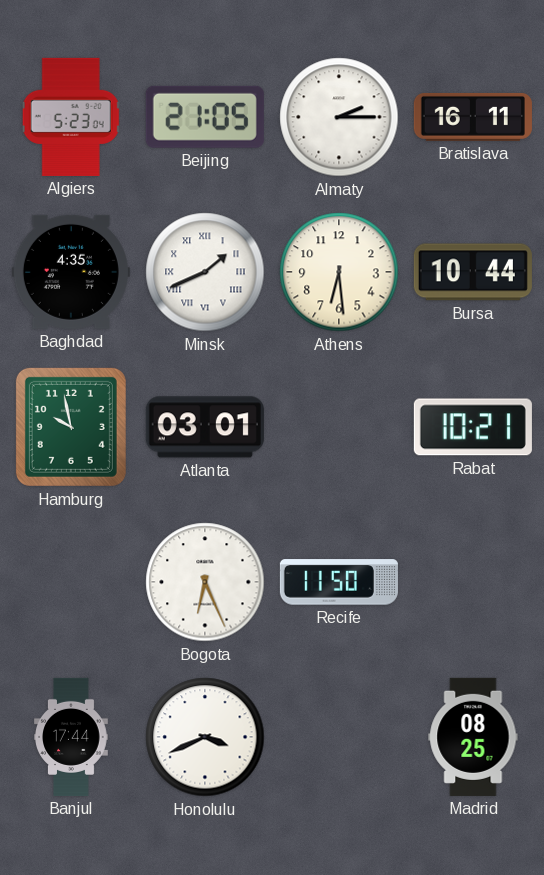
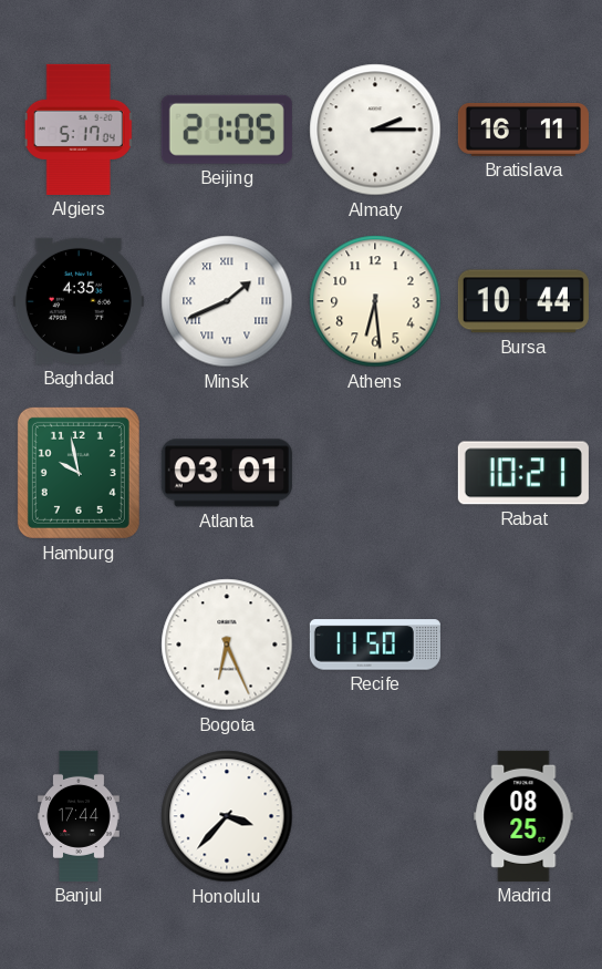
Algiers: 5:23 -> 5:17
Honolulu: 3:41 -> 3:37
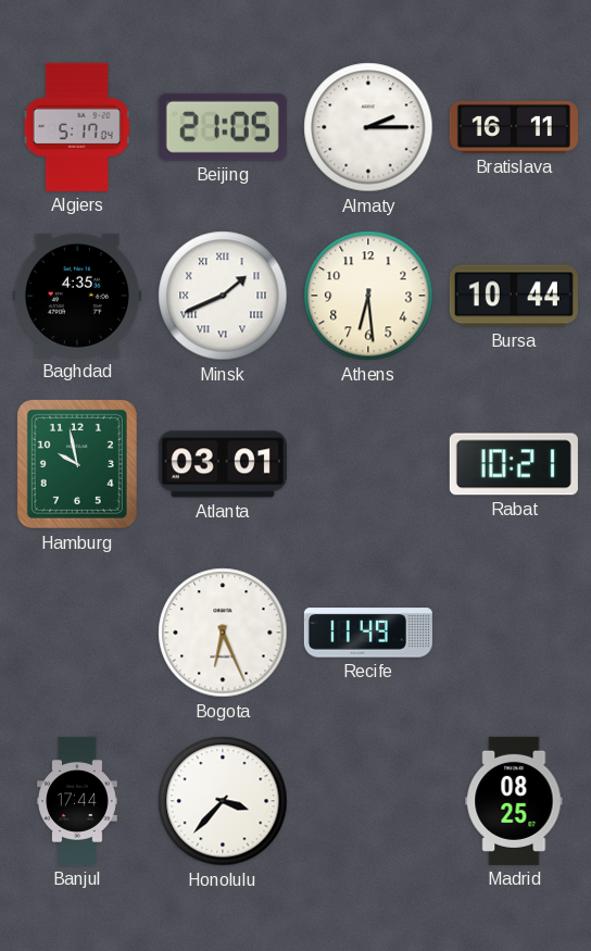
Recife: 11:50 -> 11:49
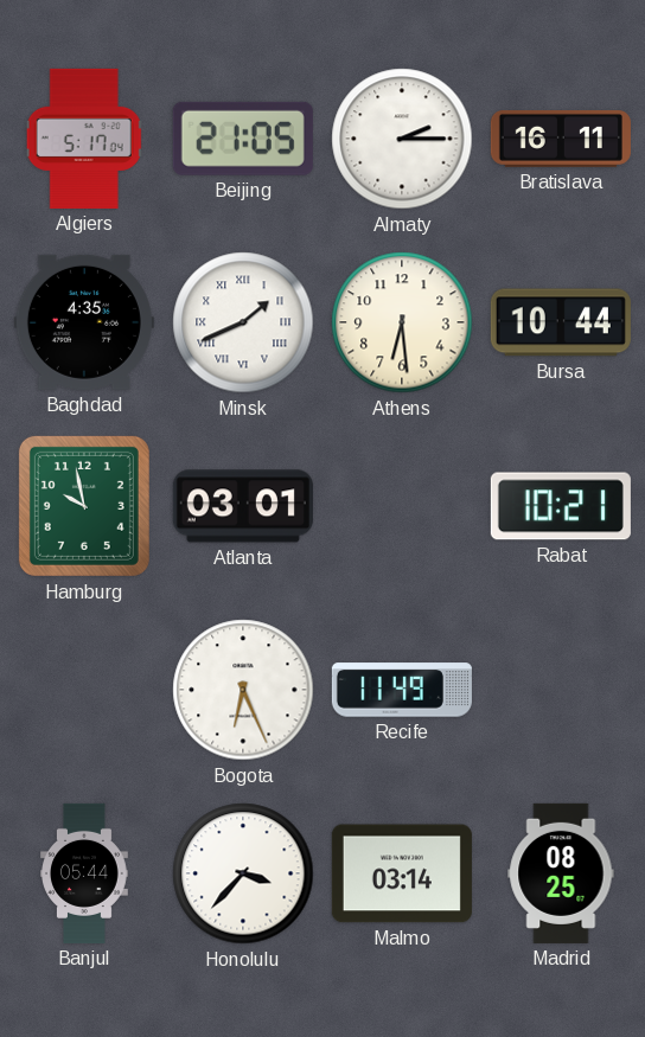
Banjul: 17:44 -> 05:44
Malmo: none -> 03:14
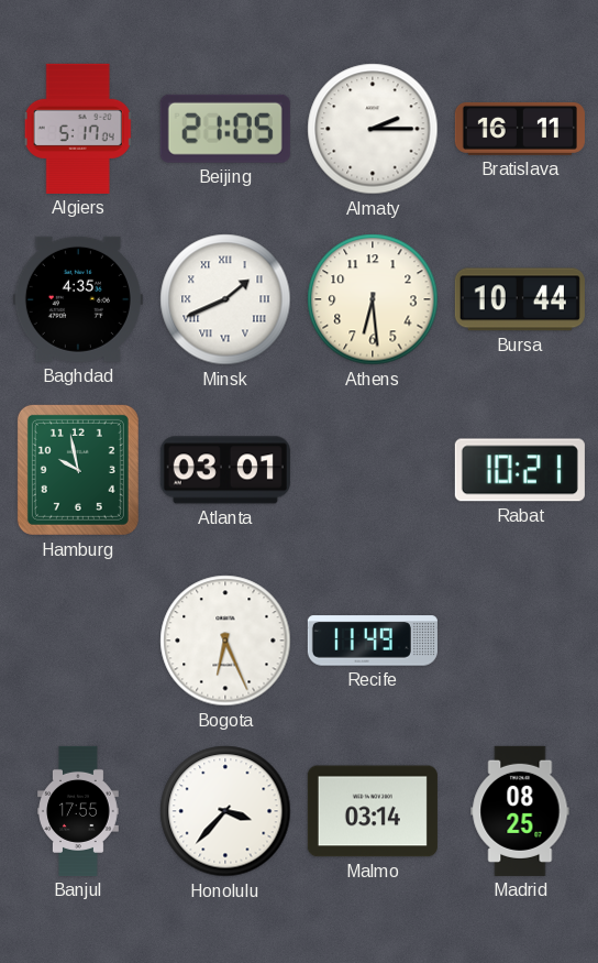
Banjul: 05:44 -> 17:55
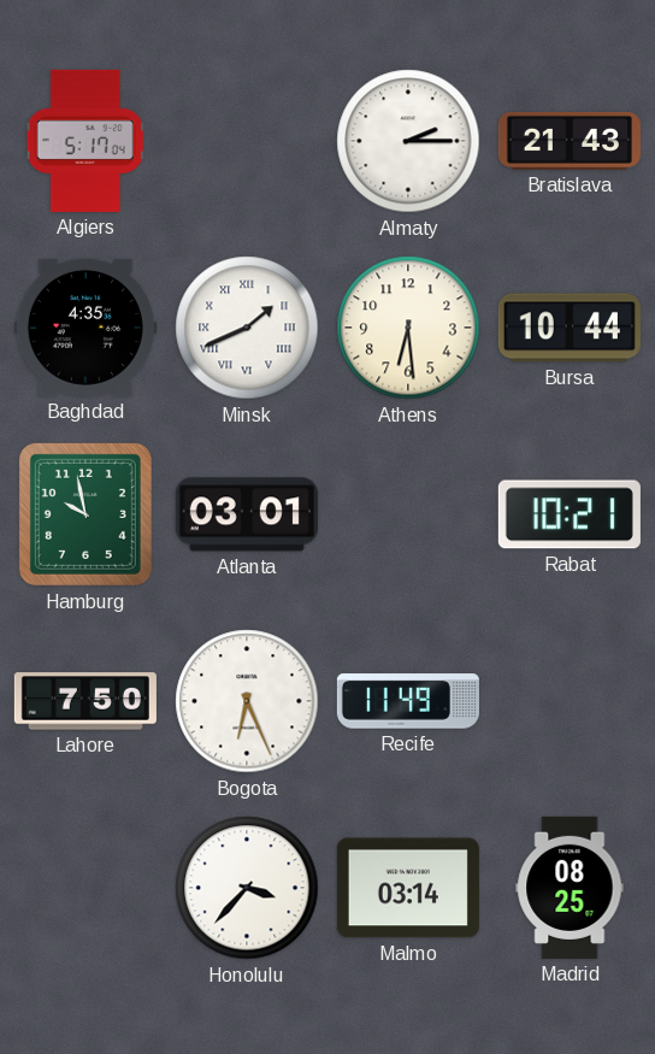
Beijing: 21:05 -> none
Bratislava: 16:11 -> 21:43
Lahore: none -> 7:50
Banjul: 17:55 -> none
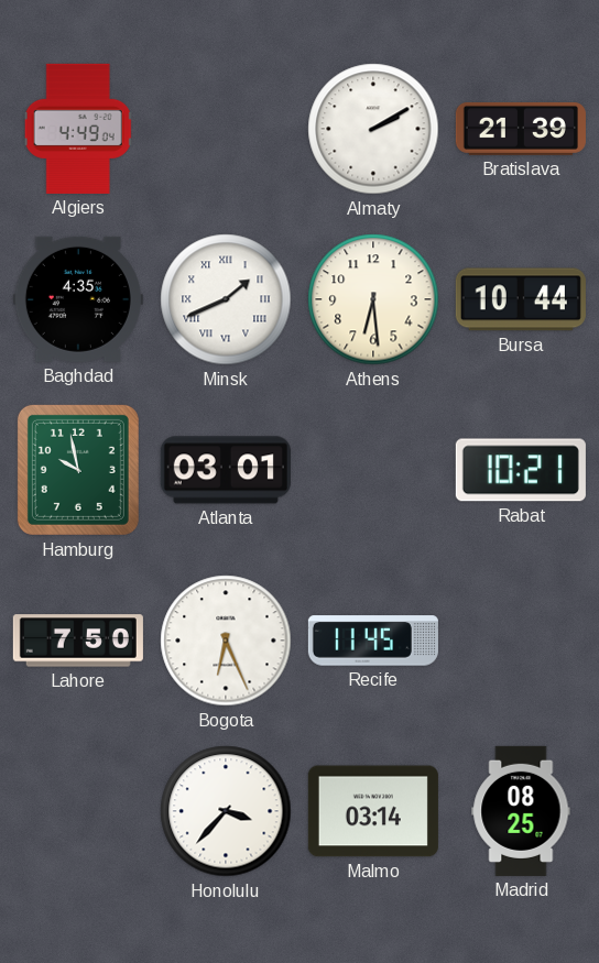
Algiers: 5:17 -> 4:49
Almaty: 2:15 -> 2:10
Bratislava: 21:43 -> 21:39
Recife: 11:49 -> 11:45
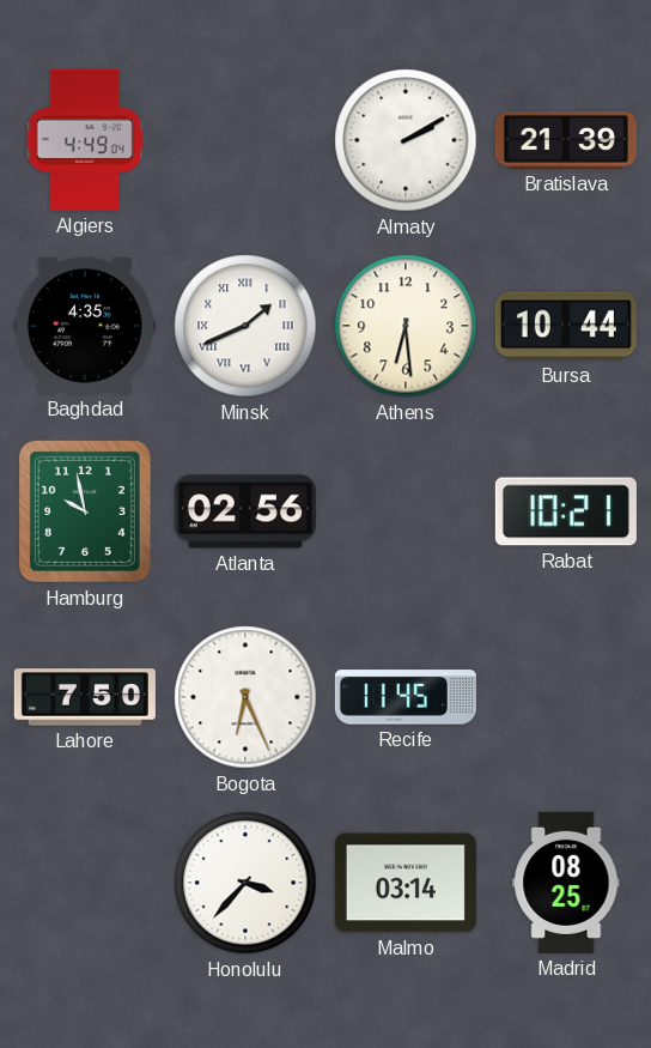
Atlanta: 03:01 -> 02:56
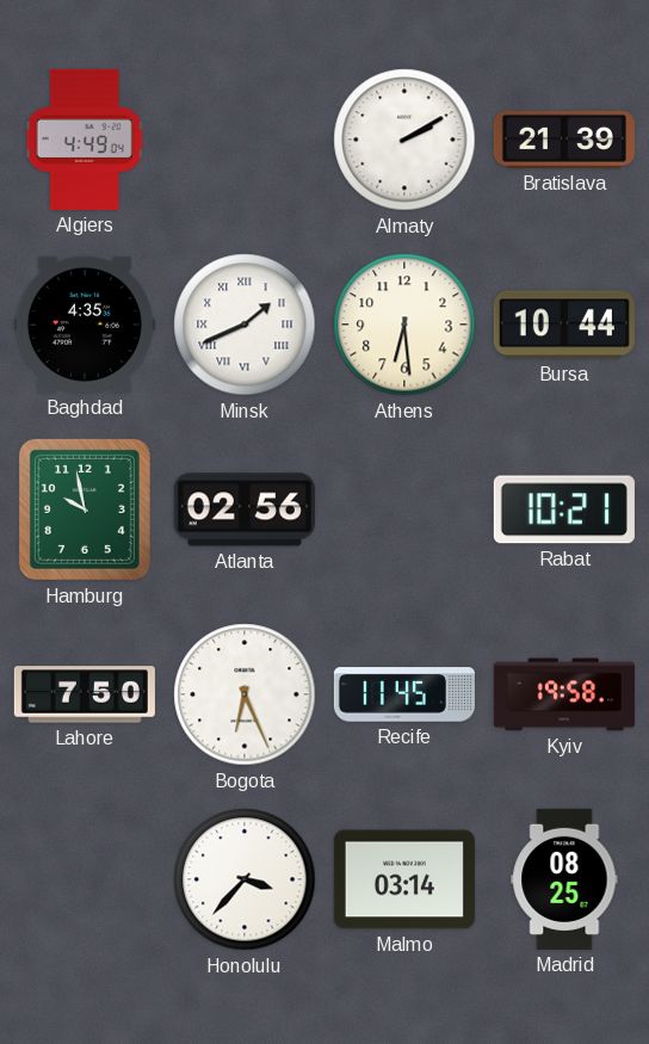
Kyiv: none -> 19:58
